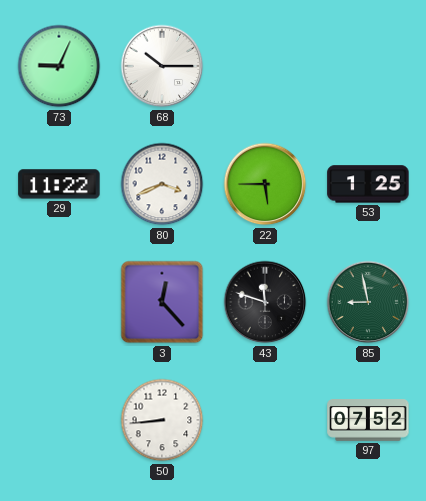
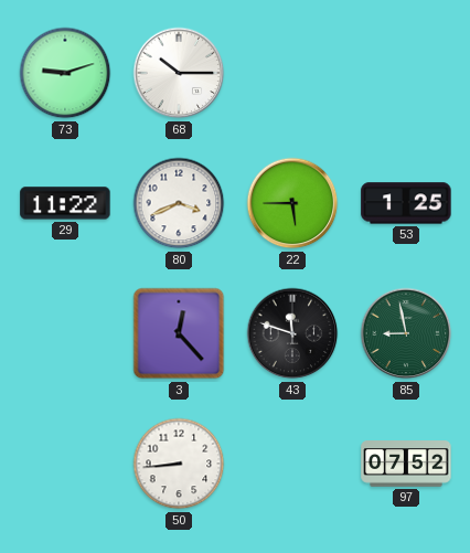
73: 9:04 -> 9:12
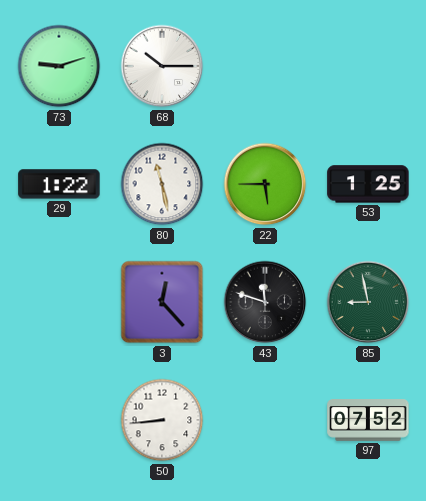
29: 11:22 -> 1:22
80: 3:41 -> 11:28
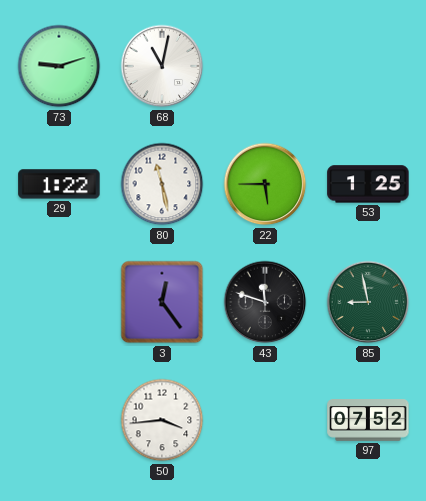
68: 10:15 -> 11:02
3: 12:23 -> 12:24
50: 8:44 -> 3:44
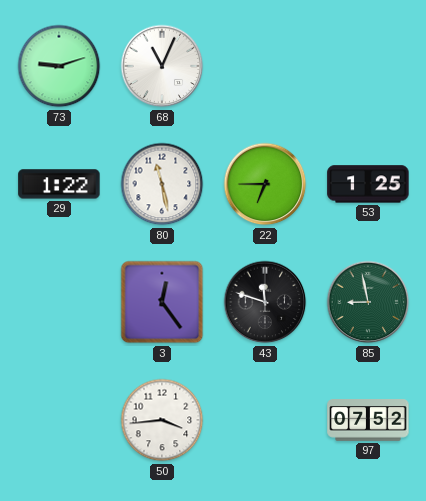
68: 11:02 -> 11:04
22: 5:45 -> 6:45
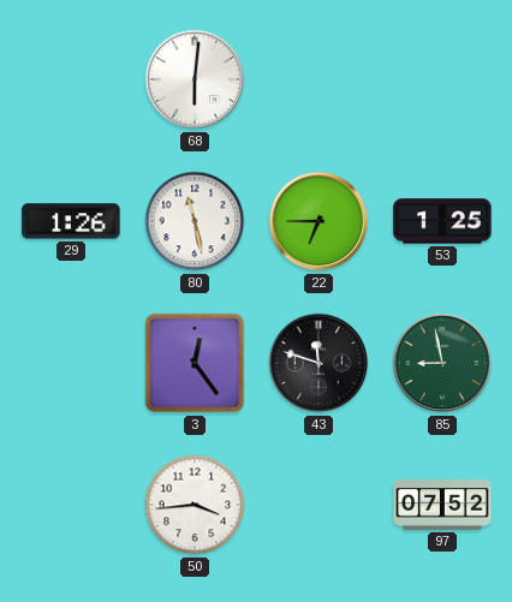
73: 9:12 -> none
68: 11:04 -> 6:01
29: 1:22 -> 1:26
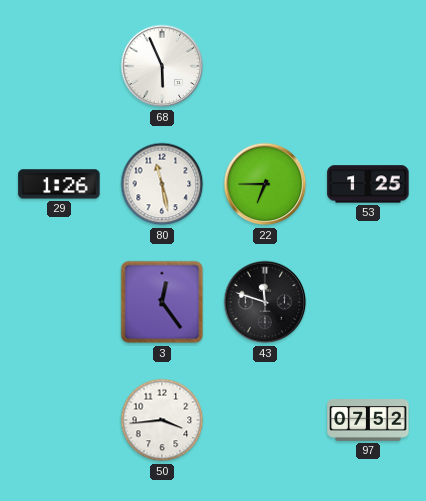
68: 6:01 -> 5:56
85: 8:58 -> none
